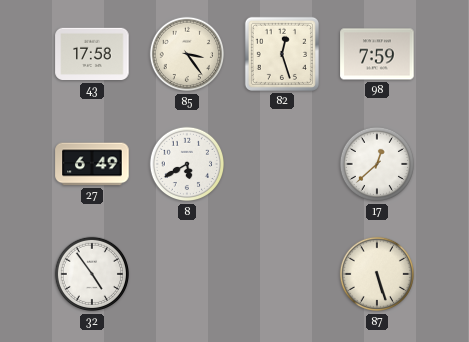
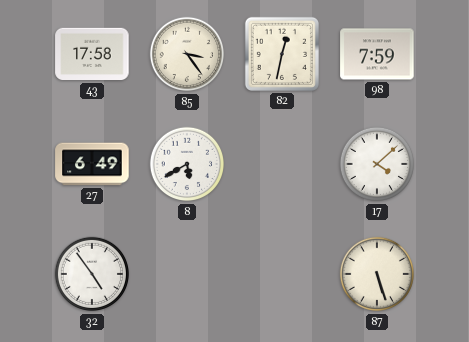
82: 12:27 -> 12:32
17: 12:38 -> 4:08
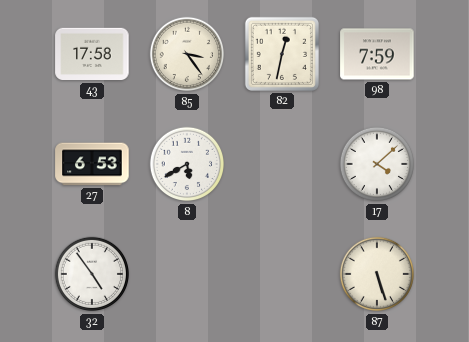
27: 6:49 -> 6:53
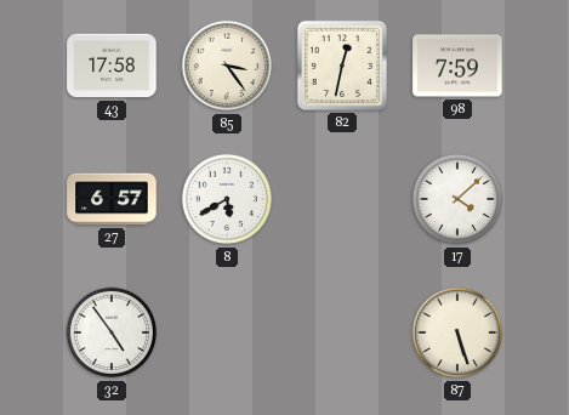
27: 6:53 -> 6:57
